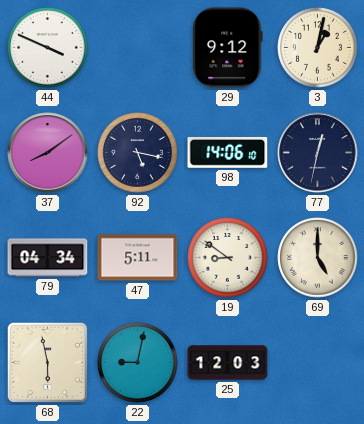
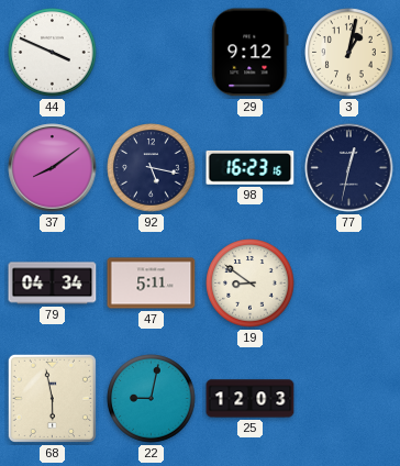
98: 14:06 -> 16:23
69: 5:00 -> none
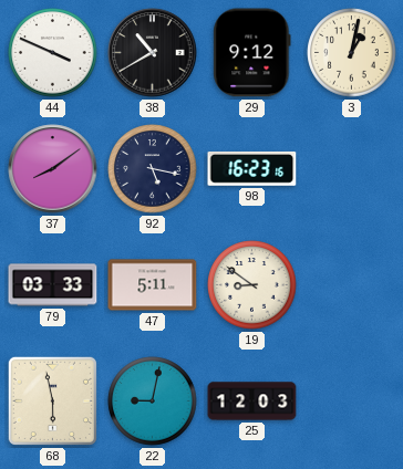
38: none -> 10:40
77: 12:32 -> none
79: 04:34 -> 03:33
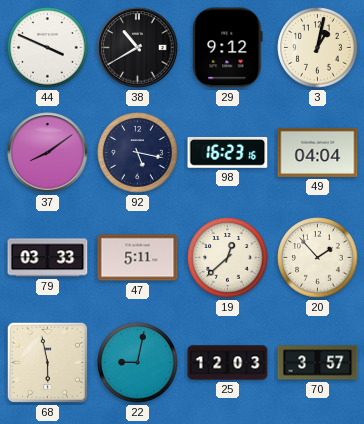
49: none -> 04:04
19: 8:51 -> 12:38
20: none -> 1:53
70: none -> 3:57
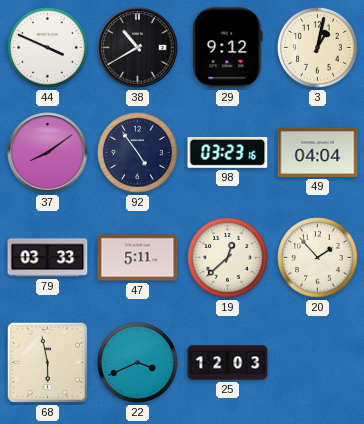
92: 5:17 -> 4:54
98: 16:23 -> 03:23
22: 9:02 -> 3:41
70: 3:57 -> none
